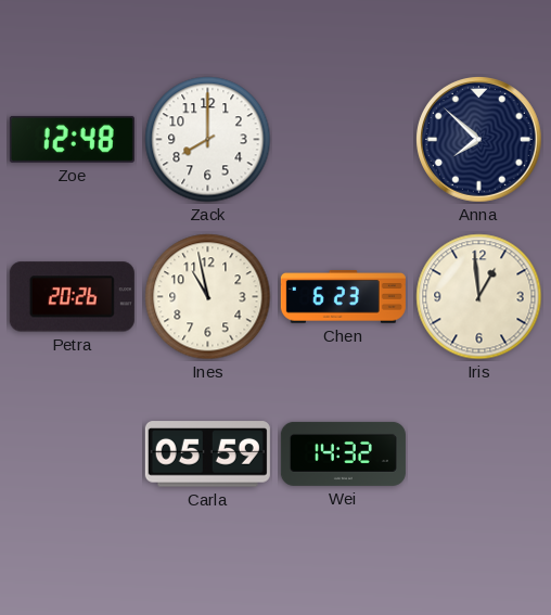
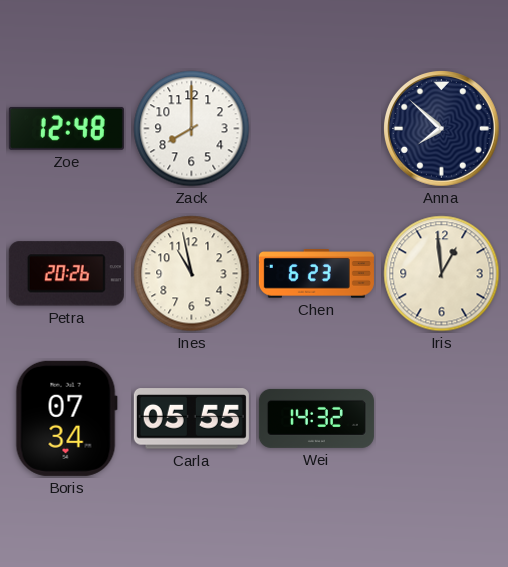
Boris: none -> 07:34
Carla: 05:59 -> 05:55
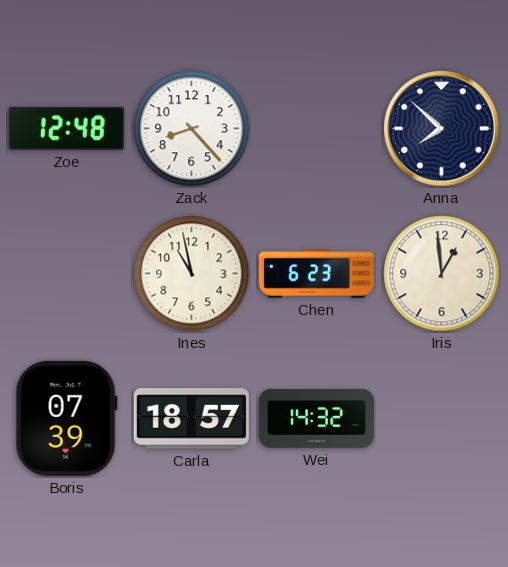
Zack: 8:00 -> 8:23
Petra: 20:26 -> none
Boris: 07:34 -> 07:39
Carla: 05:55 -> 18:57
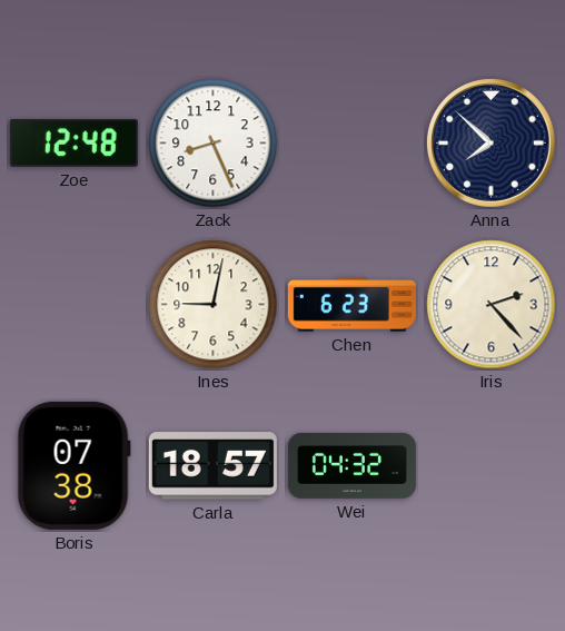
Zack: 8:23 -> 8:26
Ines: 10:58 -> 9:02
Iris: 12:59 -> 2:23
Boris: 07:39 -> 07:38
Wei: 14:32 -> 04:32
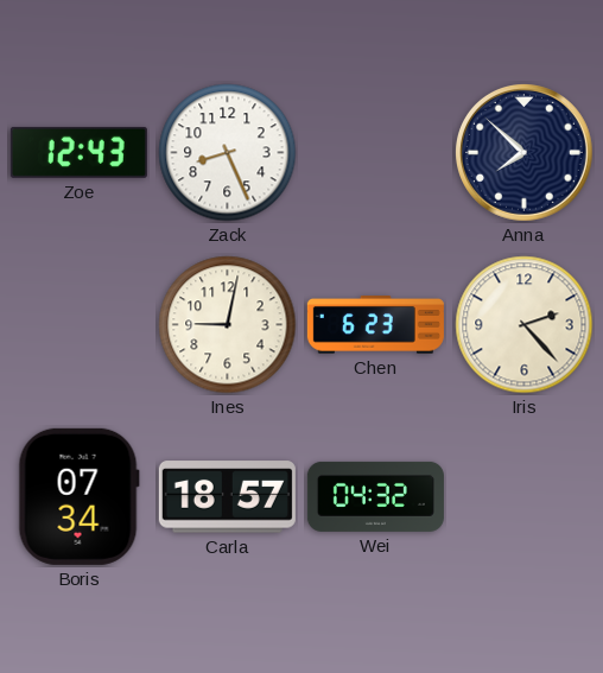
Zoe: 12:48 -> 12:43
Boris: 07:38 -> 07:34
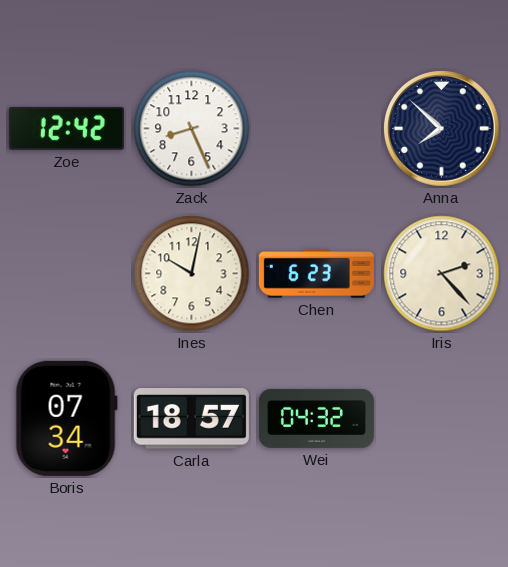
Zoe: 12:43 -> 12:42
Ines: 9:02 -> 10:02
